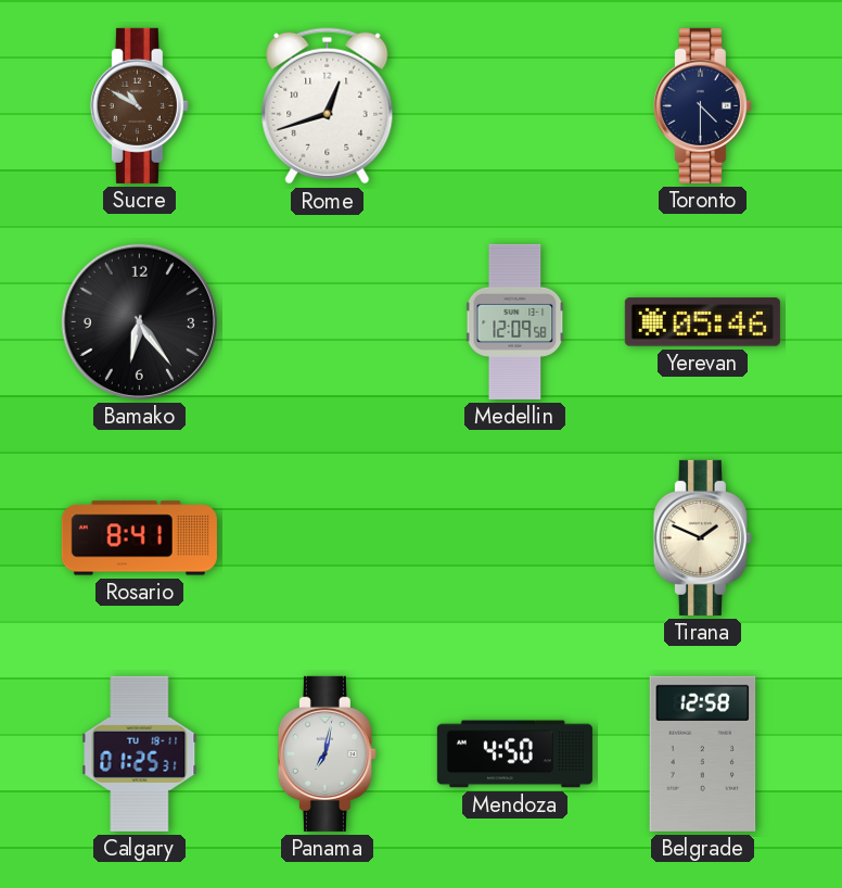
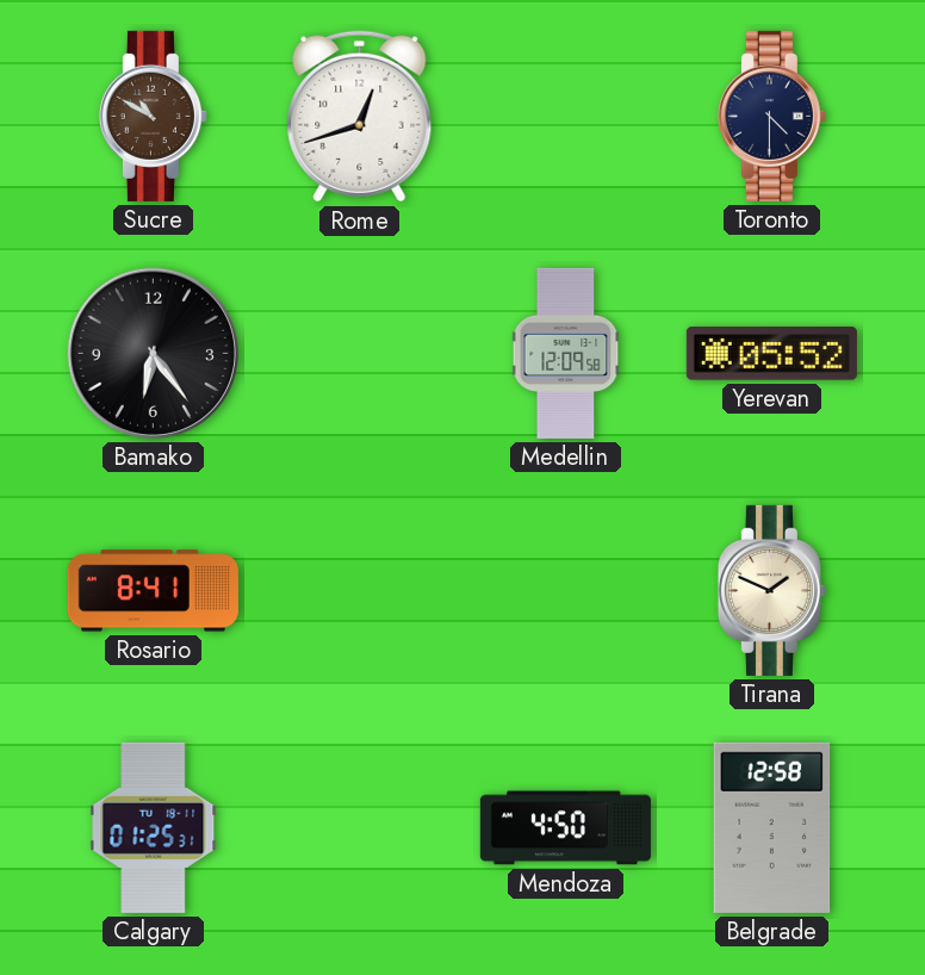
Yerevan: 05:46 -> 05:52
Panama: 7:02 -> none
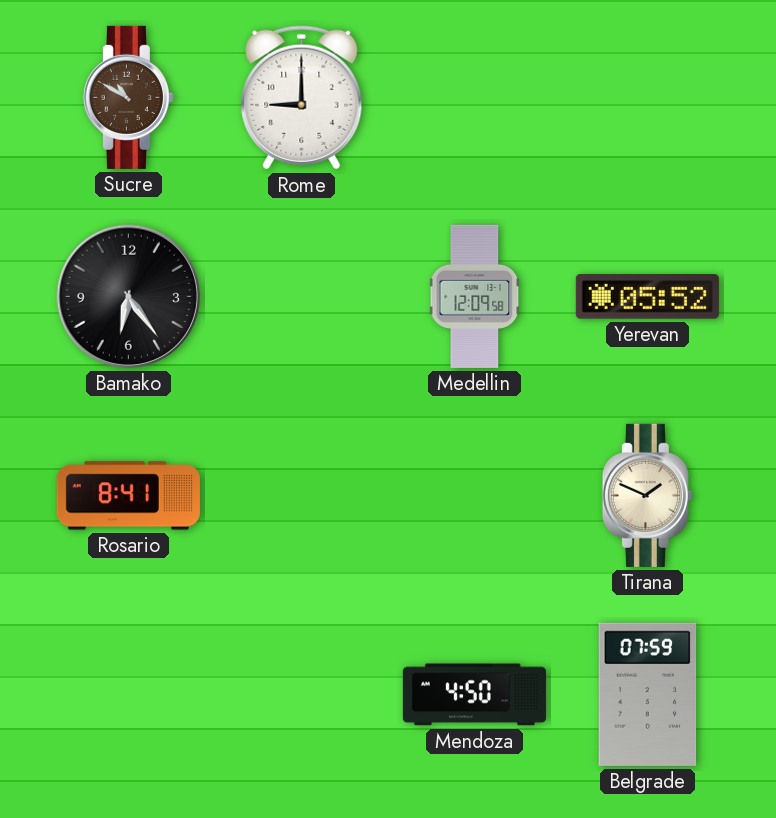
Rome: 12:42 -> 9:00
Toronto: 4:30 -> none
Calgary: 01:25 -> none
Belgrade: 12:58 -> 07:59
